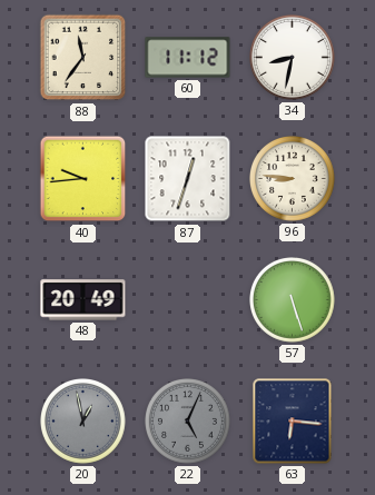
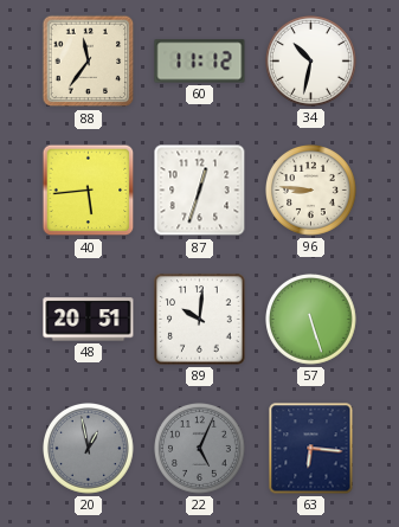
34: 8:32 -> 10:32
40: 9:44 -> 5:44
48: 20:49 -> 20:51
89: none -> 10:01
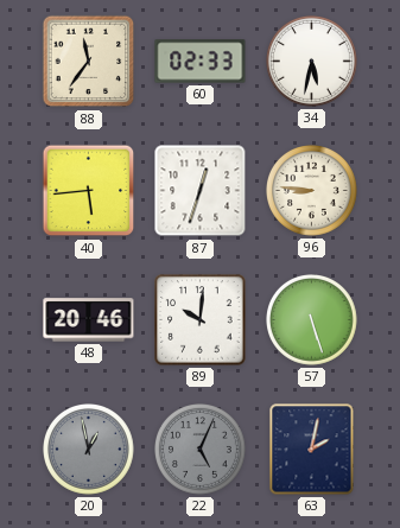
60: 11:12 -> 02:33
34: 10:32 -> 5:32
48: 20:51 -> 20:46
63: 6:16 -> 2:02
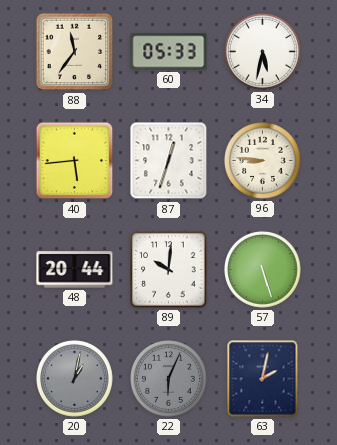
60: 02:33 -> 05:33
48: 20:46 -> 20:44
20: 12:58 -> 1:02
22: 5:04 -> 6:04
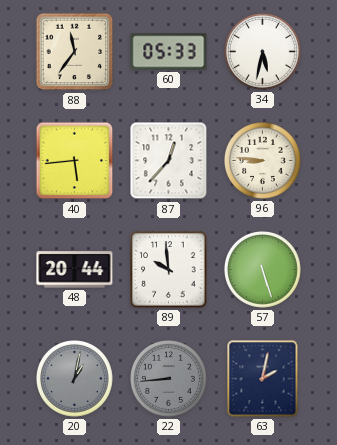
87: 12:33 -> 12:37
89: 10:01 -> 9:59
22: 6:04 -> 8:44
